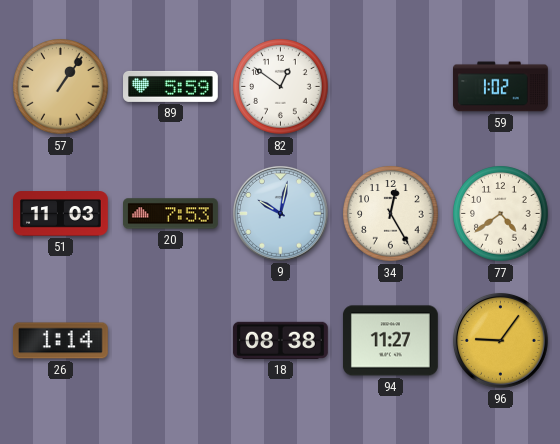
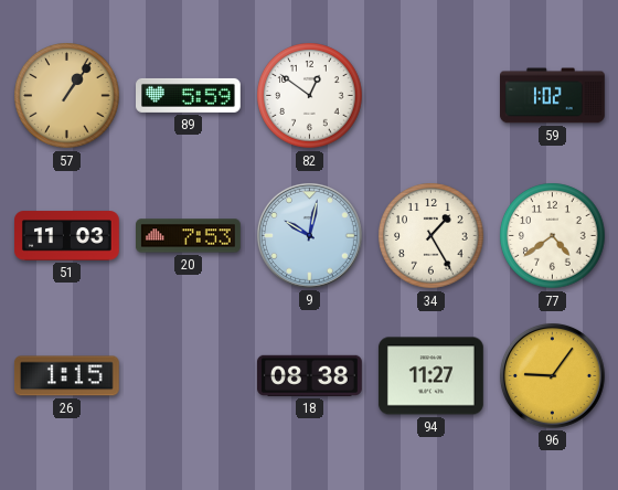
34: 12:25 -> 1:25
26: 1:14 -> 1:15
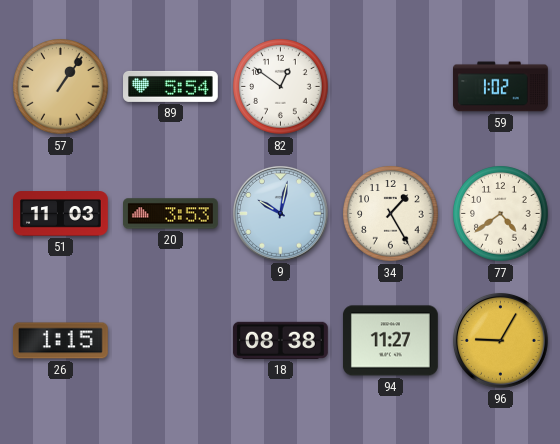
89: 5:59 -> 5:54
20: 7:53 -> 3:53
96: 9:06 -> 9:05
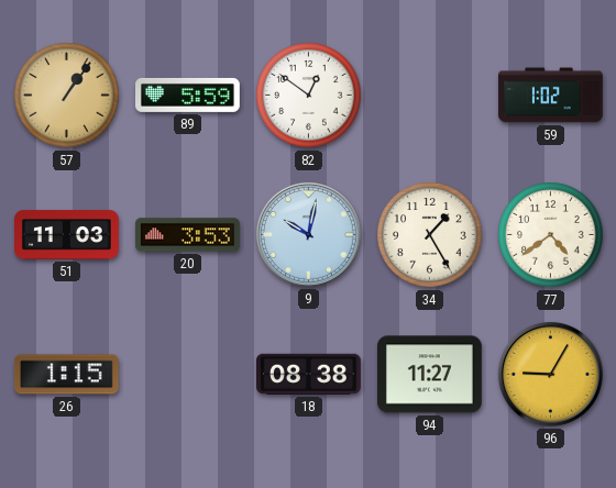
89: 5:54 -> 5:59
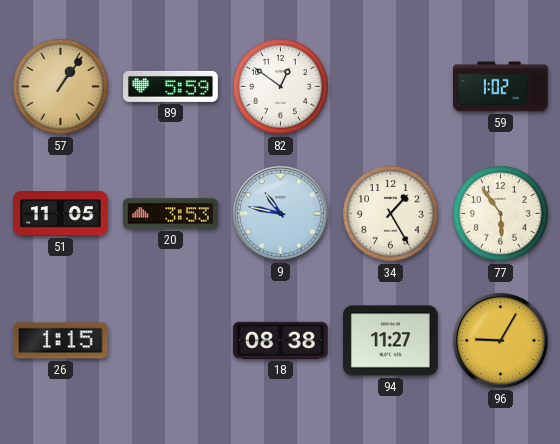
51: 11:03 -> 11:05
9: 10:02 -> 10:47
77: 4:39 -> 5:54
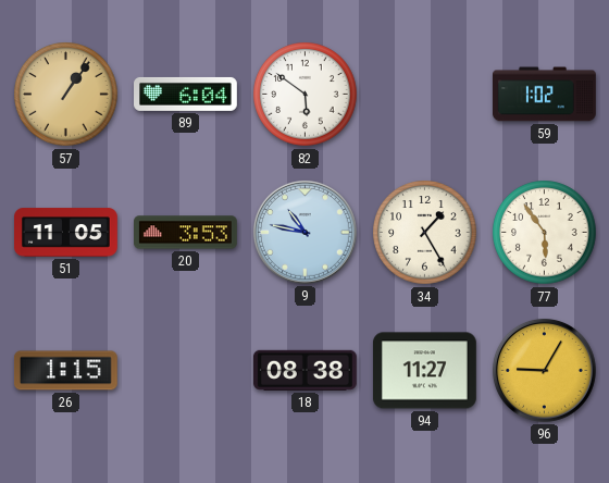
89: 5:59 -> 6:04
82: 12:51 -> 5:51
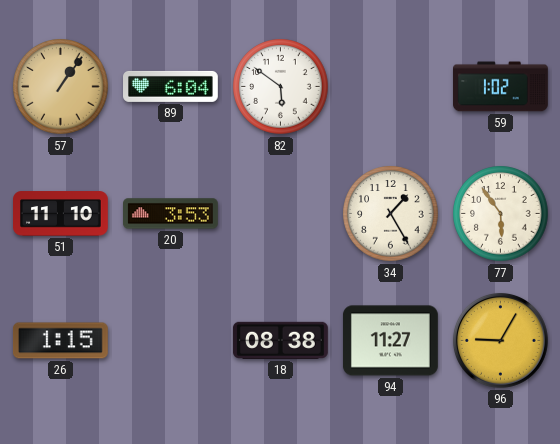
51: 11:05 -> 11:10
9: 10:47 -> none
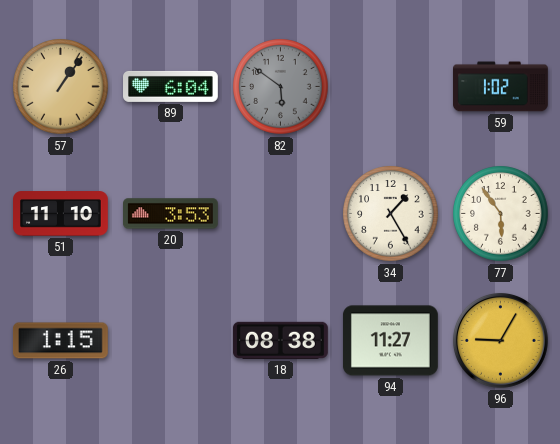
82 dial: white -> grey
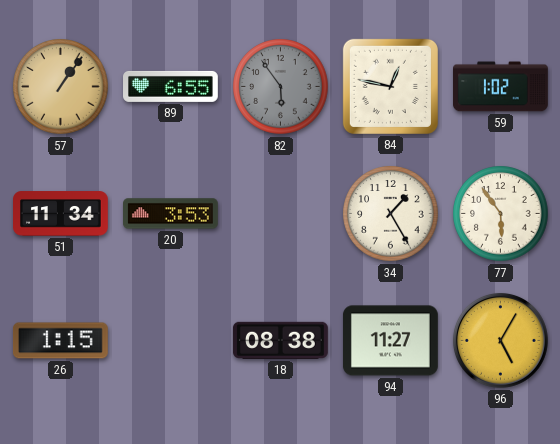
89: 6:04 -> 6:55
82: 5:51 -> 5:54
84: none -> 12:47
51: 11:10 -> 11:34
96: 9:05 -> 5:05
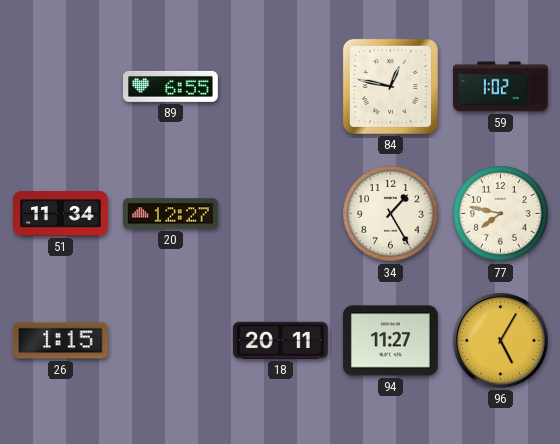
57: 1:06 -> none
82: 5:54 -> none
20: 3:53 -> 12:27
77: 5:54 -> 7:47
18: 08:38 -> 20:11
